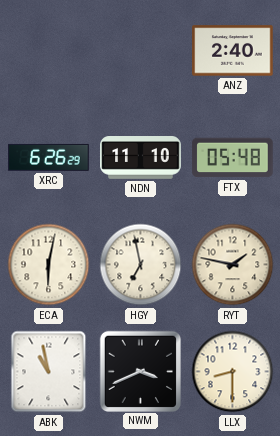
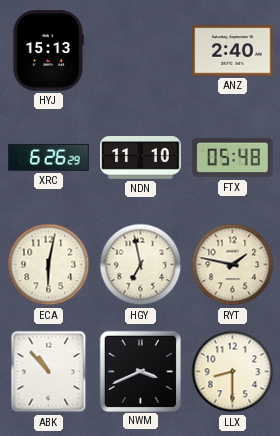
HYJ: none -> 15:13
ABK: 10:58 -> 10:53
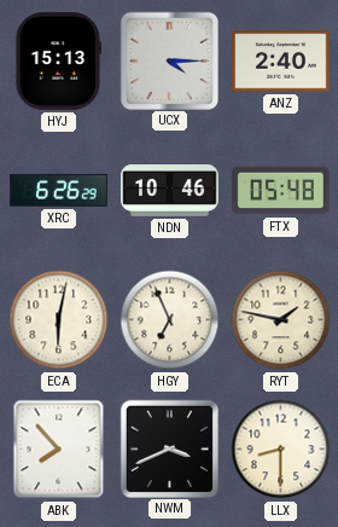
UCX: none -> 4:15
NDN: 11:10 -> 10:46
HGY: 6:58 -> 6:56
ABK: 10:53 -> 7:53
